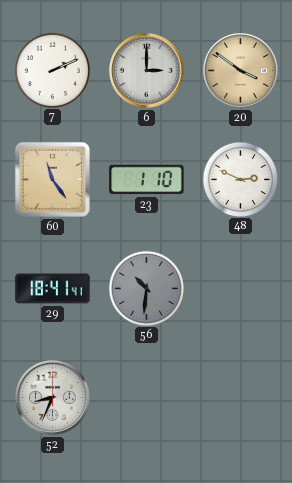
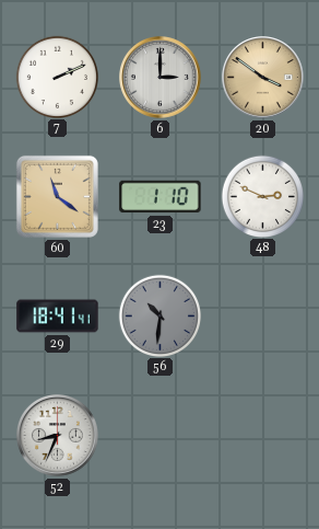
60: 11:24 -> 11:21
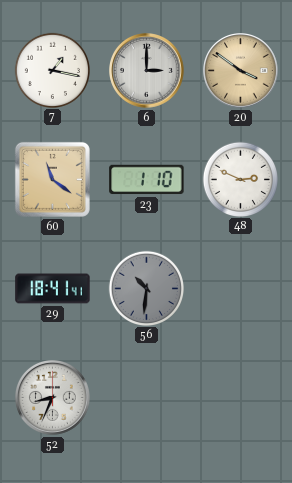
7: 2:11 -> 1:17
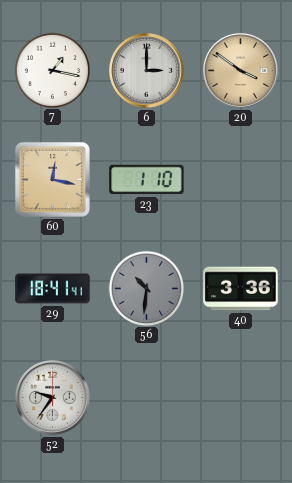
60: 11:21 -> 12:17
48: 2:49 -> none
40: none -> 3:36
52: 8:34 -> 9:36
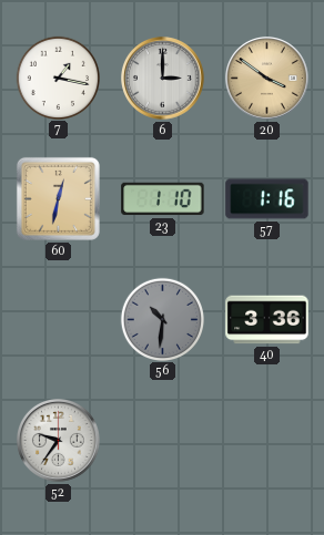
60: 12:17 -> 12:32
57: none -> 1:16
29: 18:41 -> none
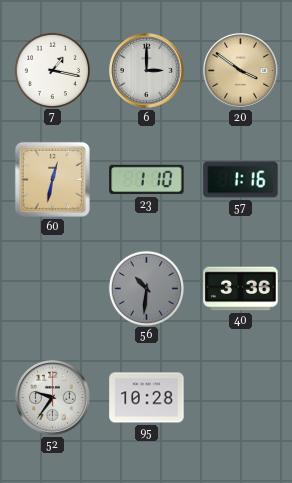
95: none -> 10:28
